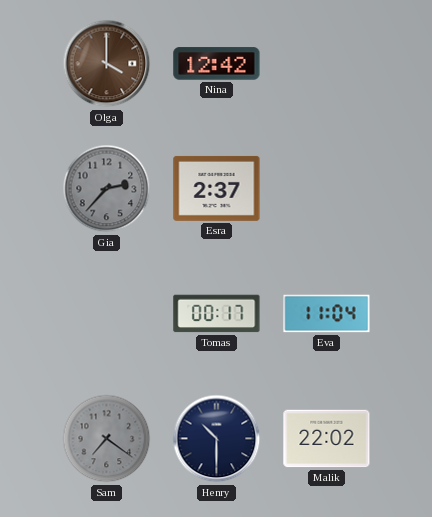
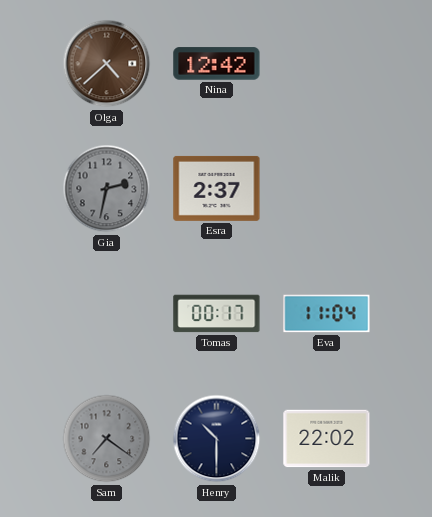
Olga: 4:00 -> 4:38
Gia: 2:37 -> 2:32
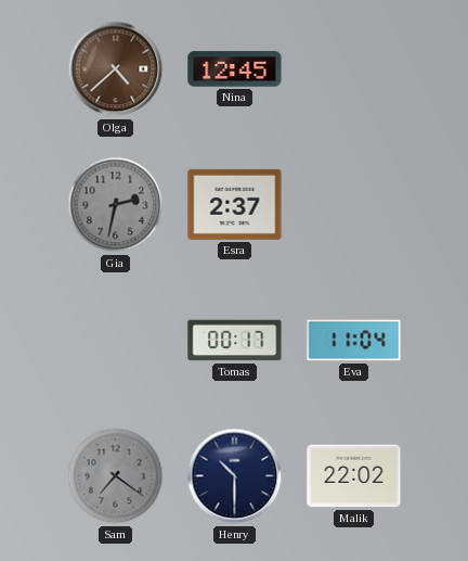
Nina: 12:42 -> 12:45
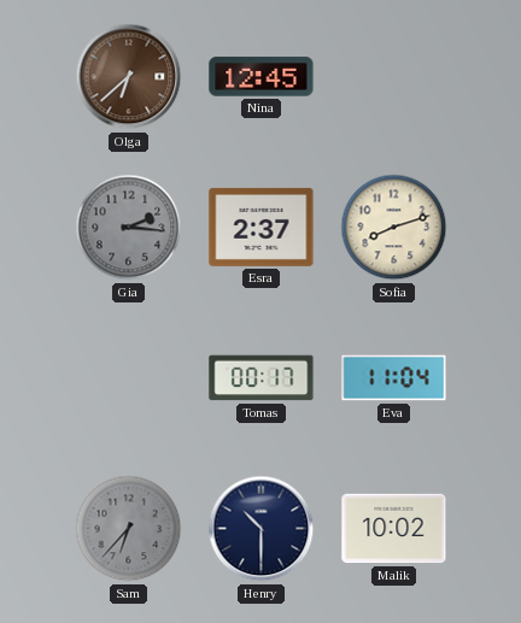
Olga: 4:38 -> 6:38
Gia: 2:32 -> 2:16
Sofia: none -> 8:12
Sam: 7:21 -> 6:37
Malik: 22:02 -> 10:02
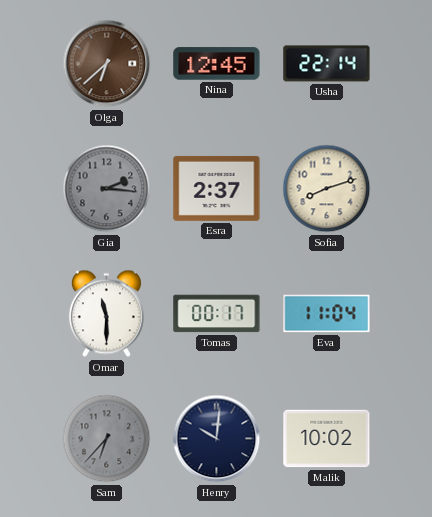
Usha: none -> 22:14
Omar: none -> 11:30
Henry: 10:30 -> 10:01
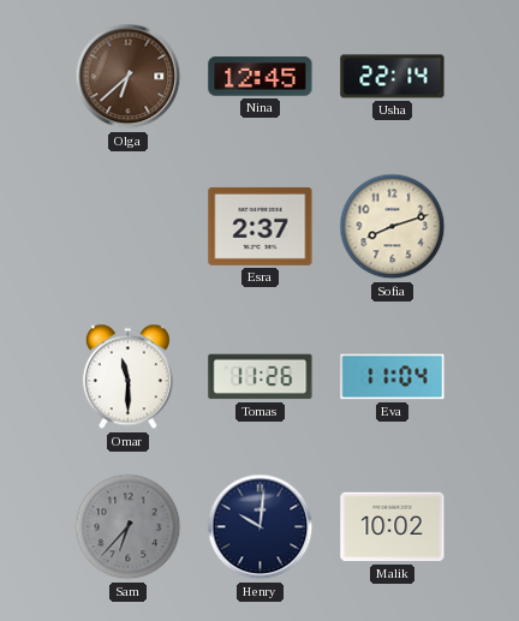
Gia: 2:16 -> none
Tomas: 00:17 -> 11:26
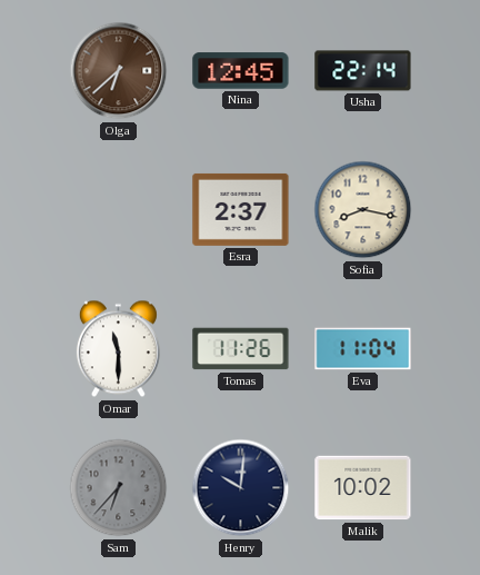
Sofia: 8:12 -> 8:17
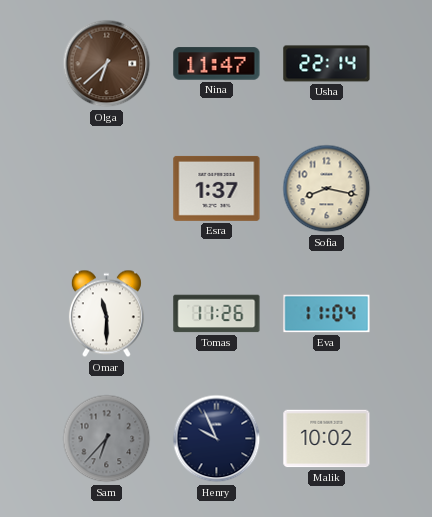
Nina: 12:45 -> 11:47
Esra: 2:37 -> 1:37
Henry: 10:01 -> 9:56
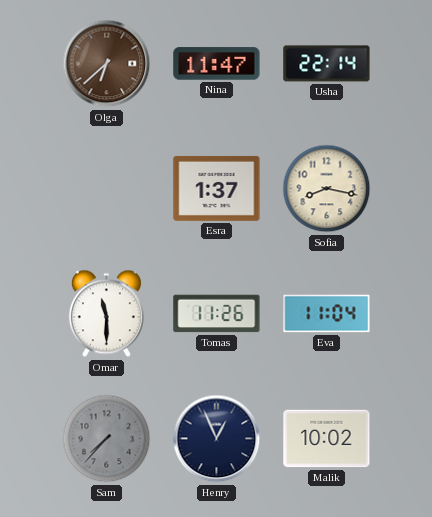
Sam: 6:37 -> 7:37
Henry: 9:56 -> 12:56
